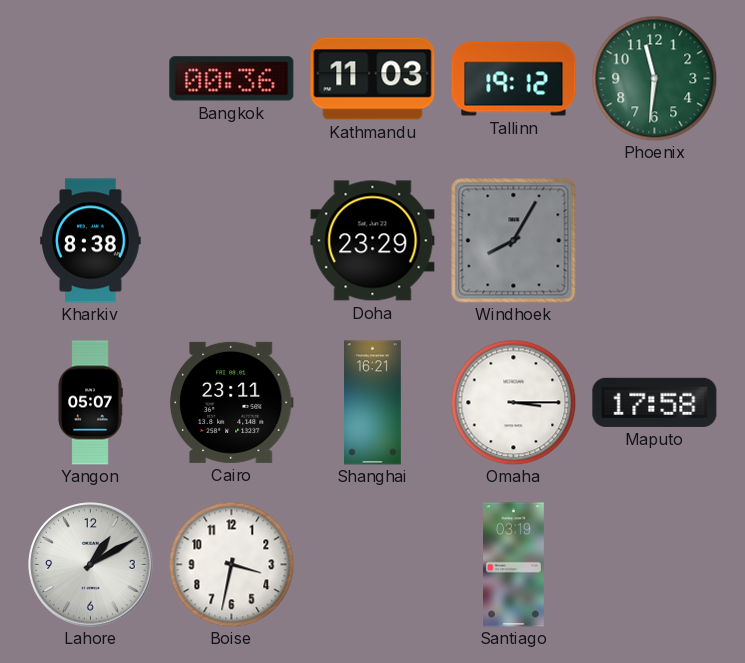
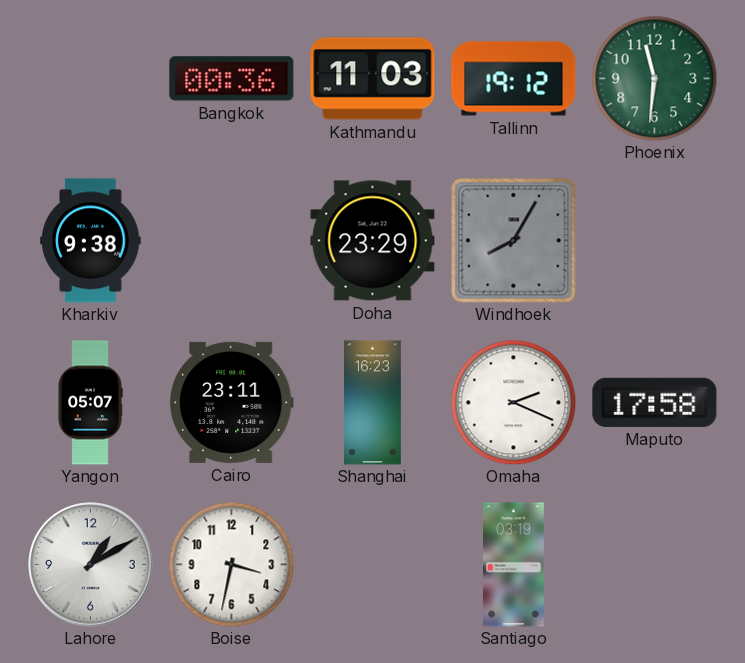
Kharkiv: 8:38 -> 9:38
Shanghai: 16:21 -> 16:23
Omaha: 3:15 -> 2:19
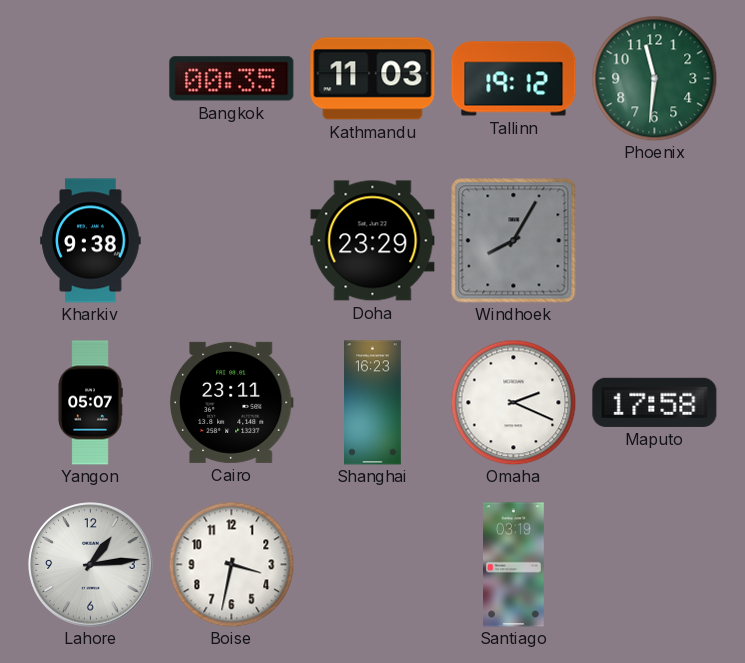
Bangkok: 00:36 -> 00:35
Lahore: 1:10 -> 1:14
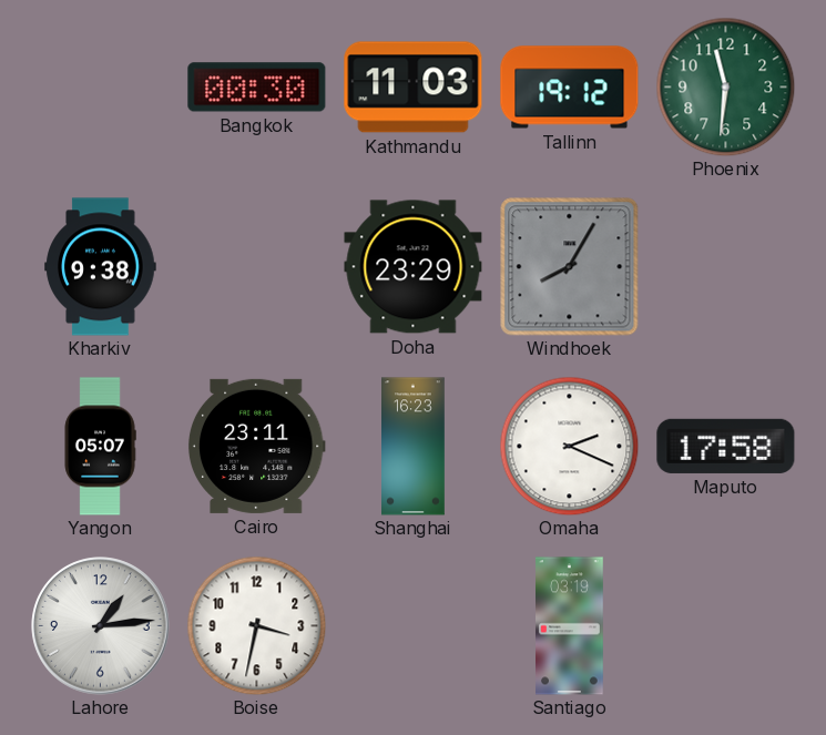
Bangkok: 00:35 -> 00:30
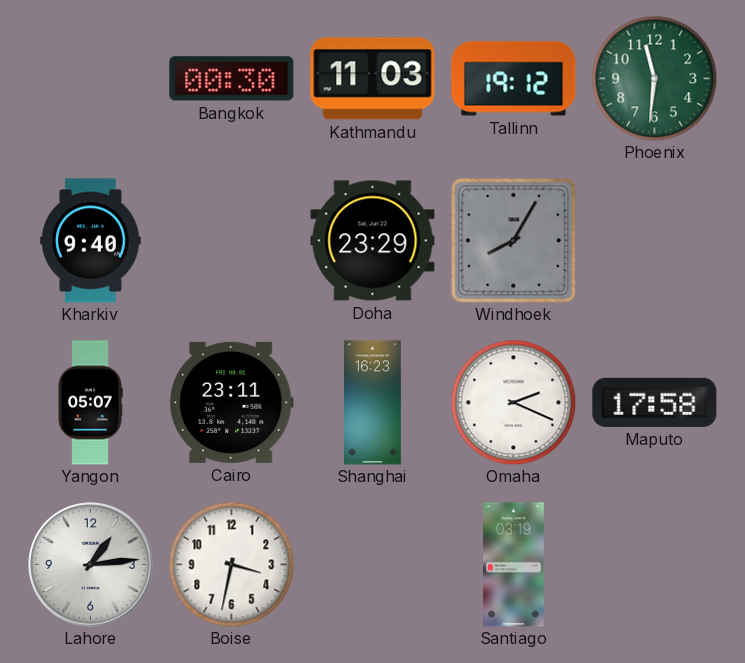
Kharkiv: 9:38 -> 9:40
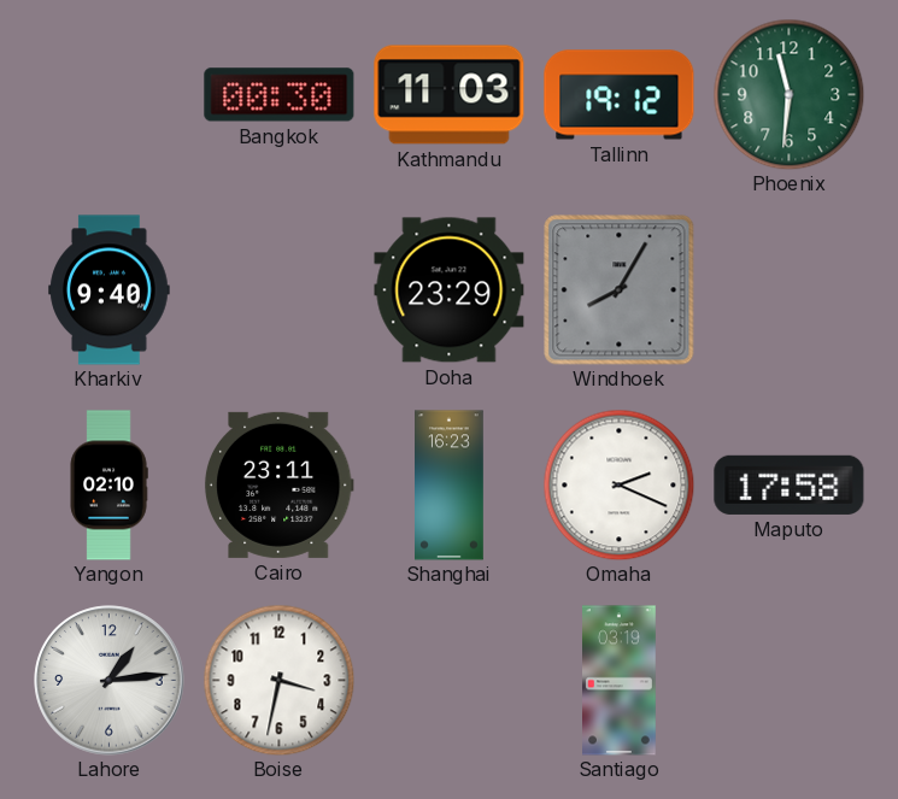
Yangon: 05:07 -> 02:10
